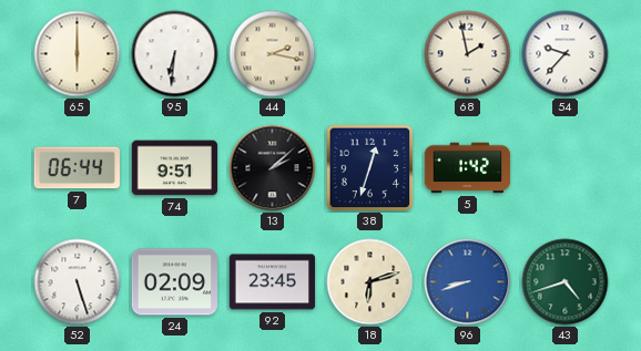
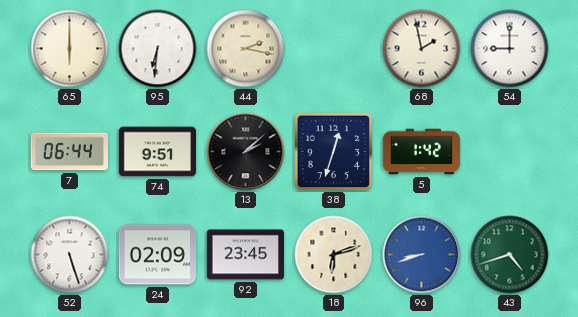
54: 9:37 -> 9:00
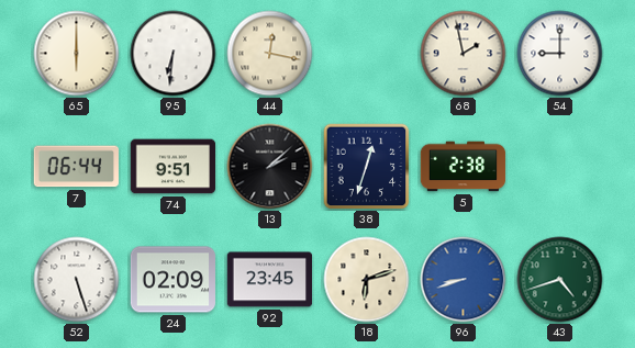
44: 2:17 -> 12:17
5: 1:42 -> 2:38
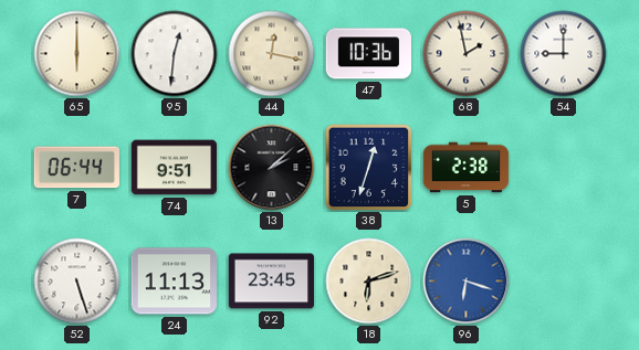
95: 6:31 -> 12:31
47: none -> 10:36
24: 02:09 -> 11:13
96: 8:42 -> 6:18
43: 4:42 -> none
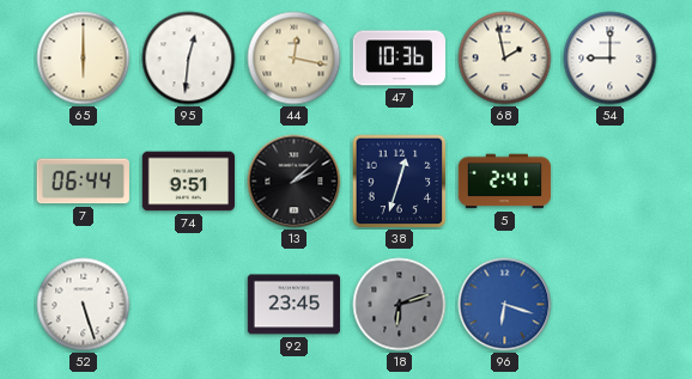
5: 2:38 -> 2:41
24: 11:13 -> none
18 dial: cream -> grey
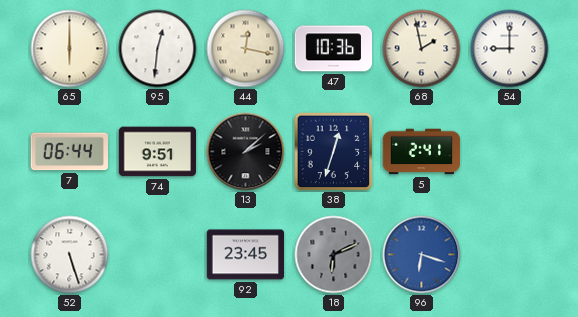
18: 6:12 -> 6:11
